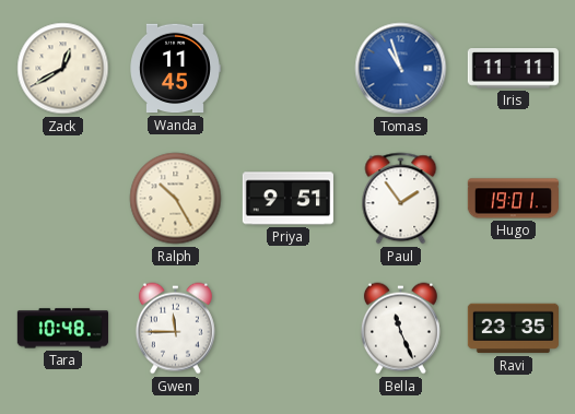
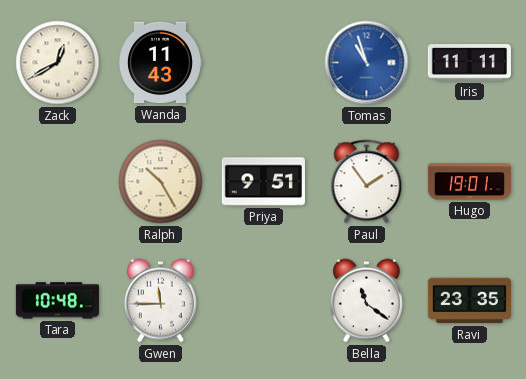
Wanda: 11:45 -> 11:43
Bella: 11:26 -> 11:21
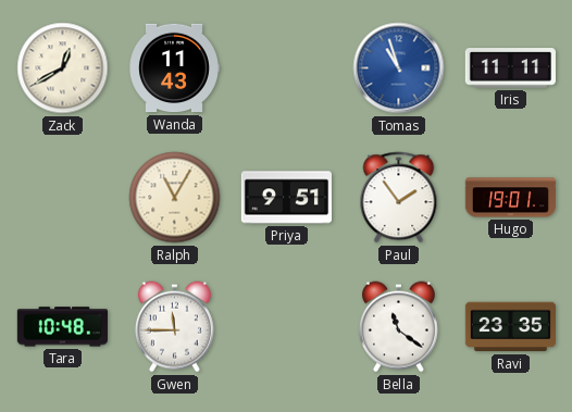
Ralph: 10:25 -> 11:05
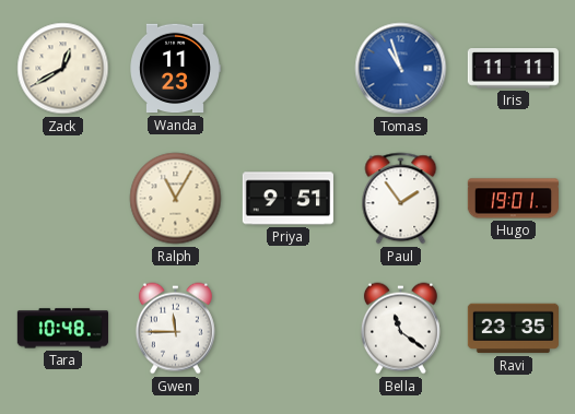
Wanda: 11:43 -> 11:23
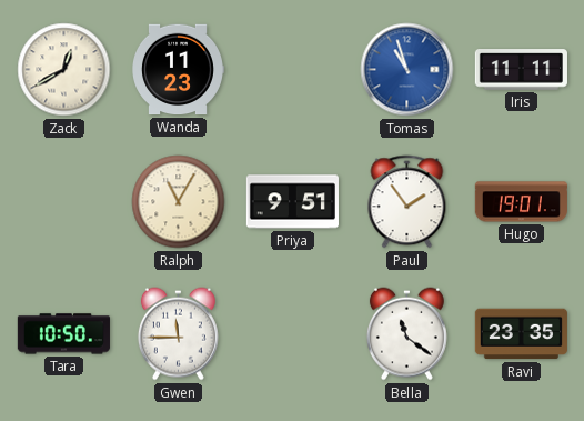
Tara: 10:48 -> 10:50
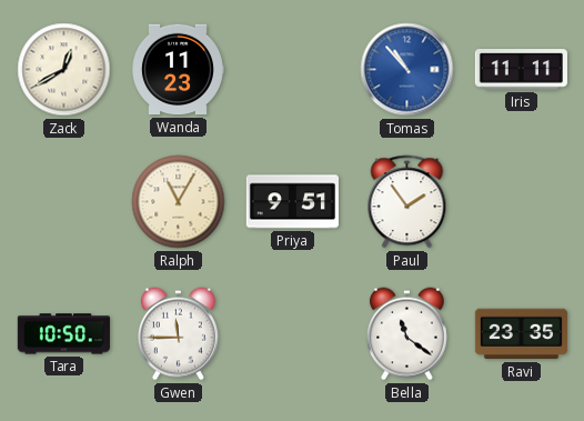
Tomas: 10:57 -> 10:53
Hugo: 19:01 -> none
